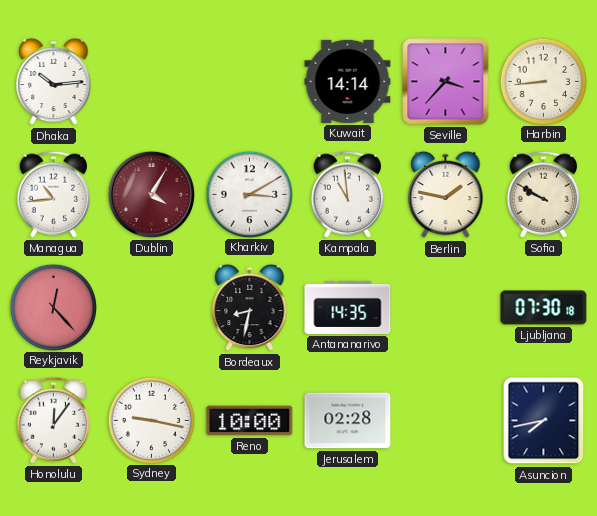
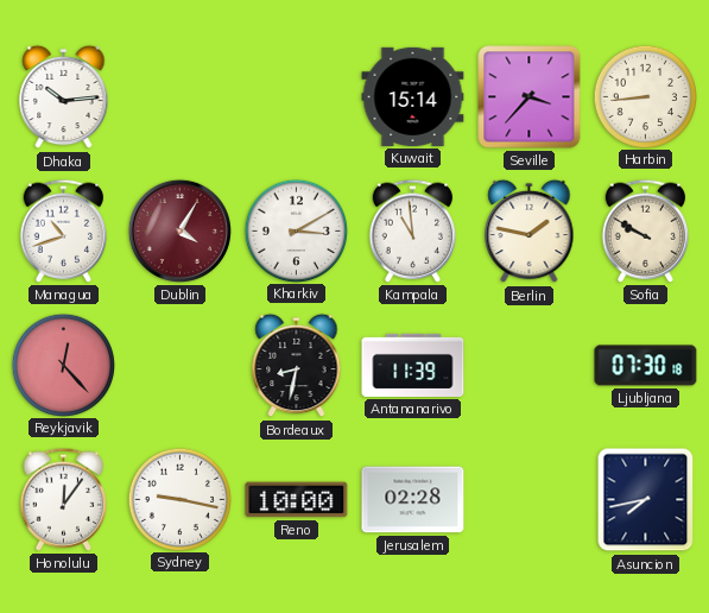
Kuwait: 14:14 -> 15:14
Managua: 10:44 -> 10:42
Antananarivo: 14:35 -> 11:39
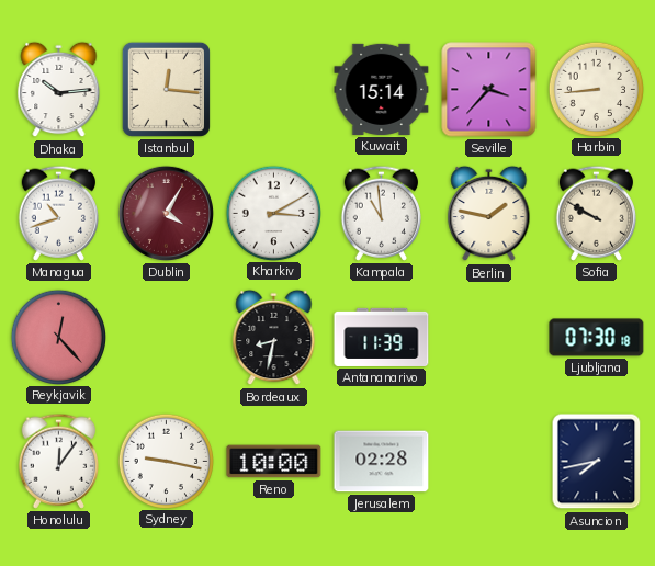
Istanbul: none -> 12:16
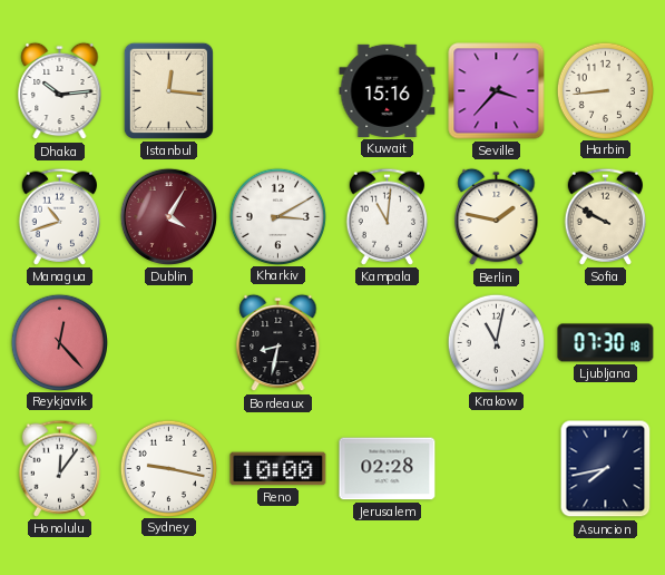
Kuwait: 15:14 -> 15:16
Kampala: 10:59 -> 11:01
Antananarivo: 11:39 -> none
Krakow: none -> 11:02
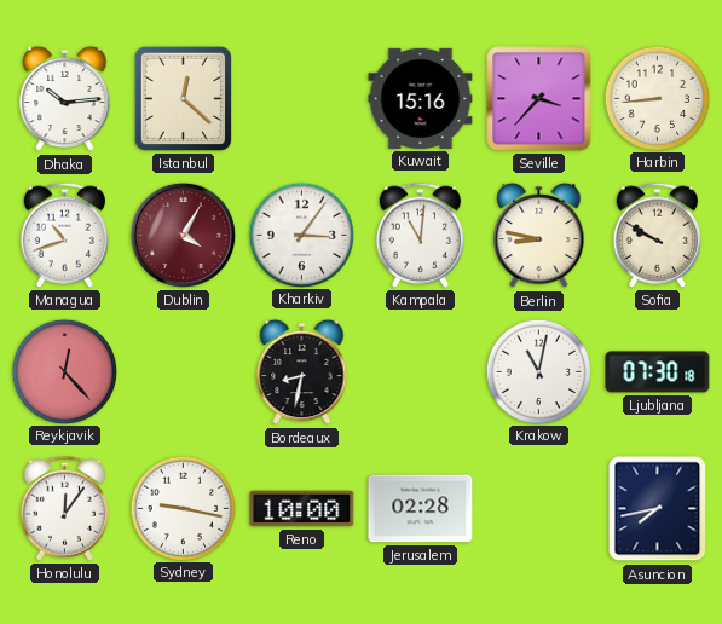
Istanbul: 12:16 -> 12:22
Kharkiv: 3:10 -> 3:06
Berlin: 1:47 -> 8:47
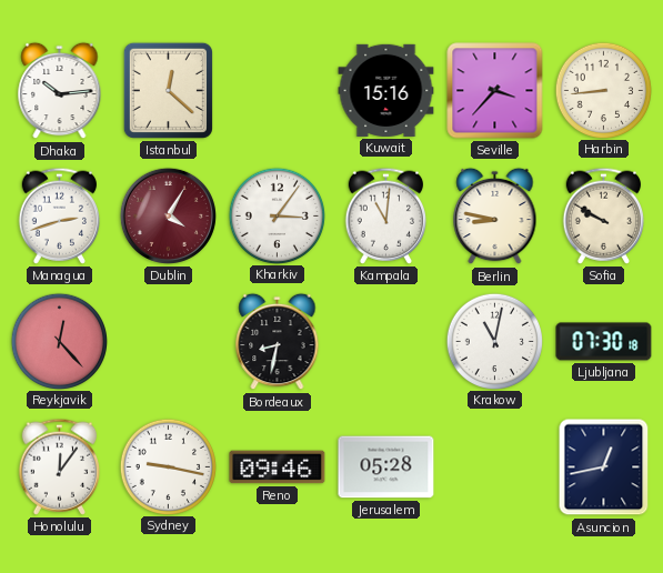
Managua: 10:42 -> 2:42
Reno: 10:00 -> 09:46
Jerusalem: 02:28 -> 05:28
Asuncion: 7:43 -> 12:43
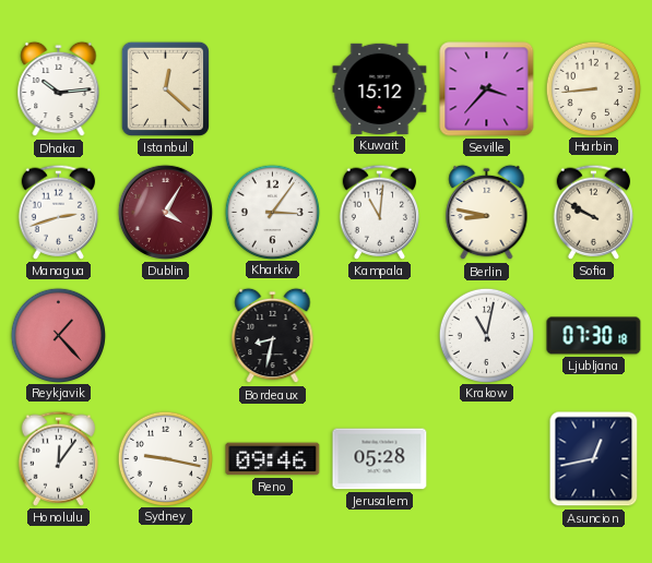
Kuwait: 15:16 -> 15:12
Reykjavik: 12:23 -> 1:23
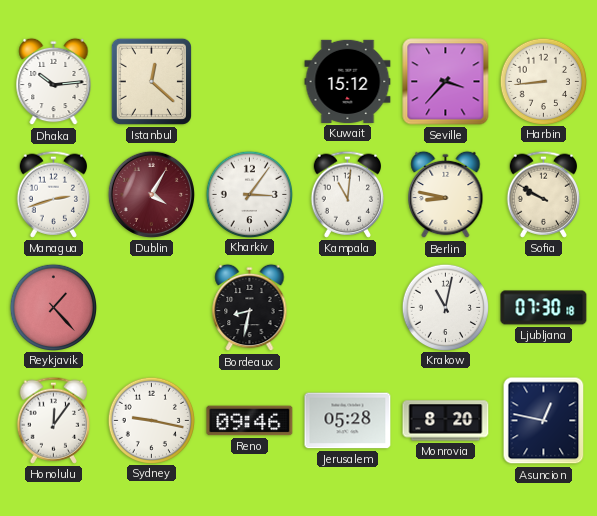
Monrovia: none -> 8:20
Asuncion: 12:43 -> 12:47
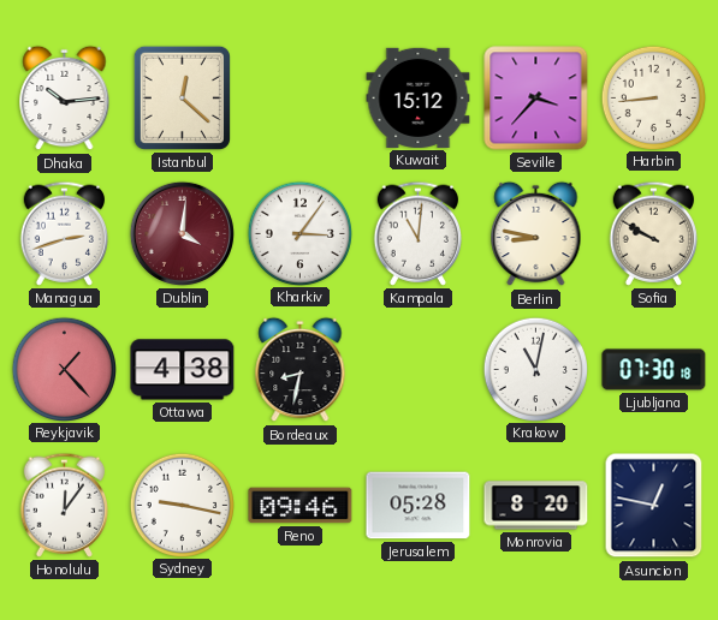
Dublin: 4:05 -> 4:01
Ottawa: none -> 4:38
